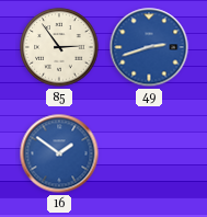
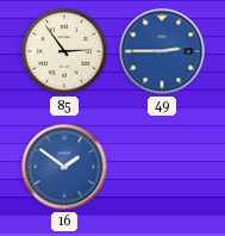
49: 2:42 -> 2:45
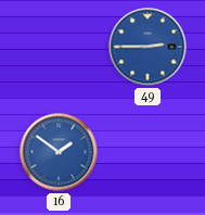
85: 2:54 -> none
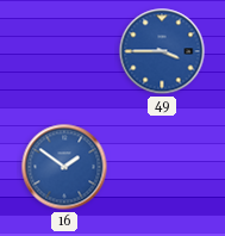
49: 2:45 -> 3:45
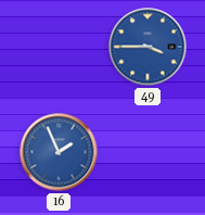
16: 1:51 -> 1:56
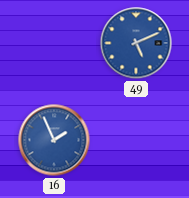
49: 3:45 -> 5:11
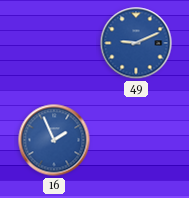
49: 5:11 -> 9:11
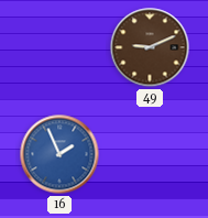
49 dial: blue -> brown
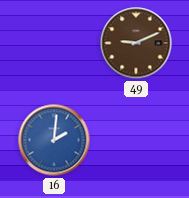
16: 1:56 -> 2:01
